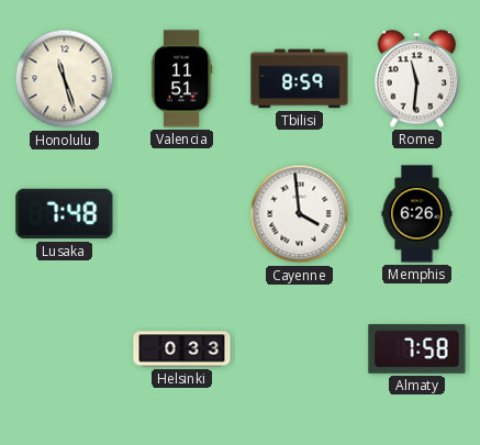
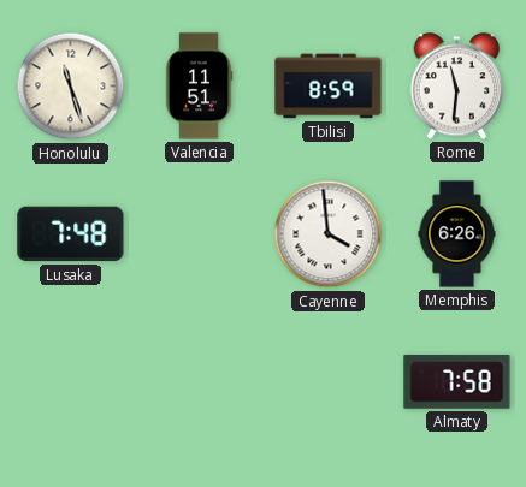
Helsinki: 0:33 -> none
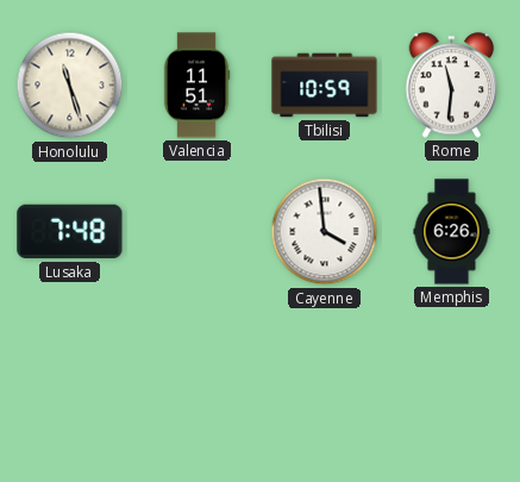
Tbilisi: 8:59 -> 10:59
Almaty: 7:58 -> none
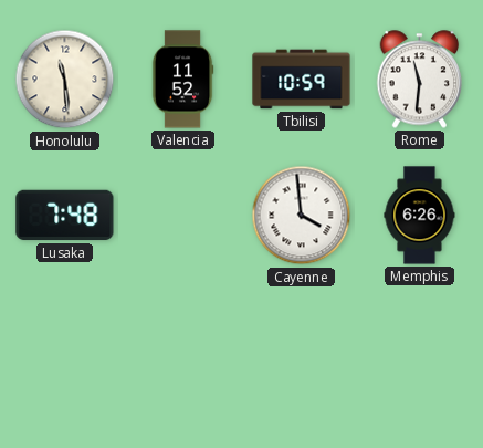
Honolulu: 11:27 -> 11:29
Valencia: 11:51 -> 11:52
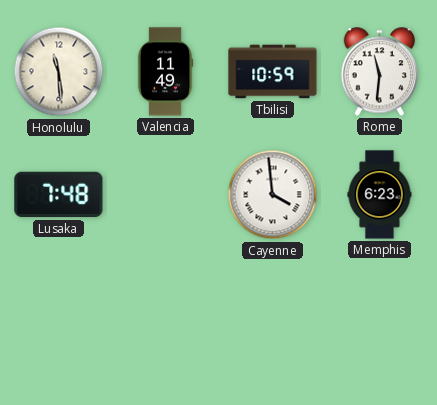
Valencia: 11:52 -> 11:49
Memphis: 6:26 -> 6:23
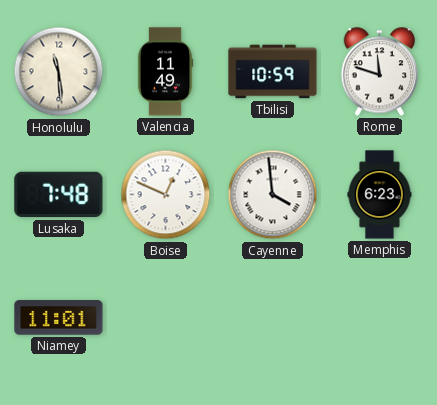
Rome: 11:31 -> 11:48
Boise: none -> 12:49
Niamey: none -> 11:01
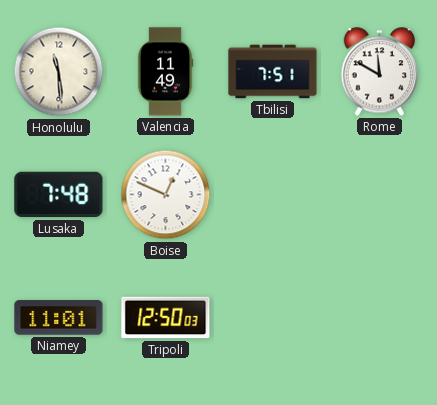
Tbilisi: 10:59 -> 7:51
Rome: 11:48 -> 11:50
Cayenne: 3:59 -> none
Memphis: 6:23 -> none
Tripoli: none -> 12:50
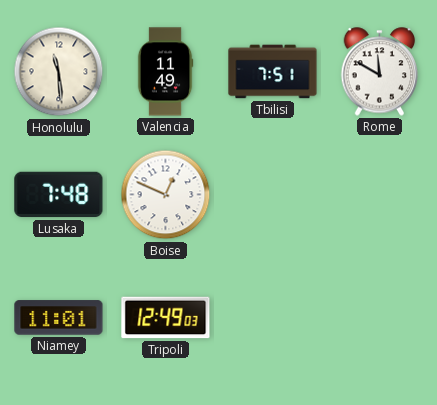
Tripoli: 12:50 -> 12:49
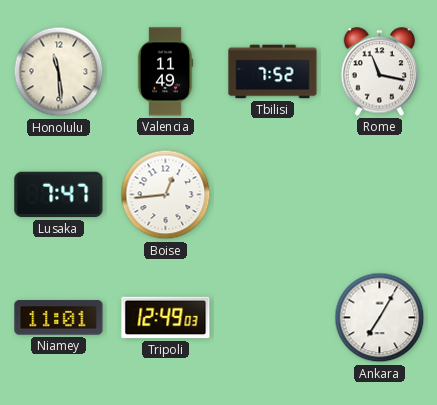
Tbilisi: 7:51 -> 7:52
Rome: 11:50 -> 11:17
Lusaka: 7:48 -> 7:47
Boise: 12:49 -> 12:44
Ankara: none -> 7:05
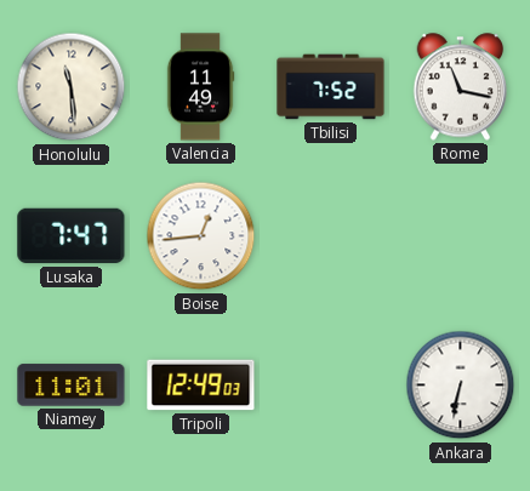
Ankara: 7:05 -> 6:32
